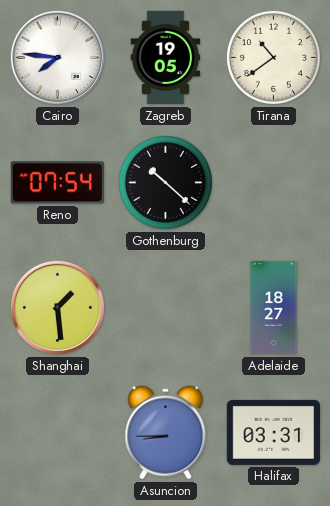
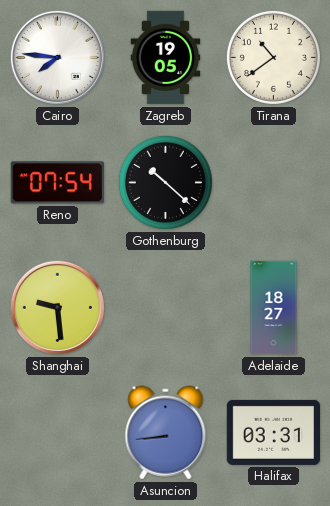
Shanghai: 1:29 -> 9:29
Asuncion: 8:45 -> 8:44
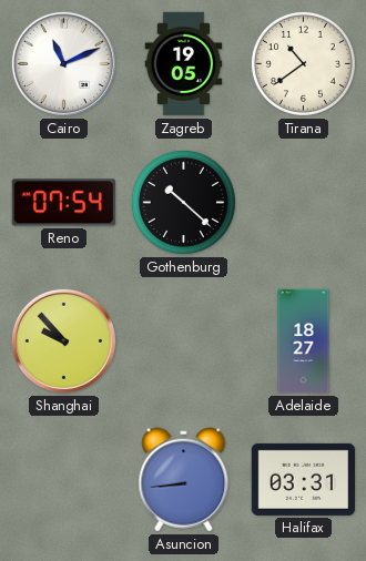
Cairo: 7:46 -> 11:11
Shanghai: 9:29 -> 9:53
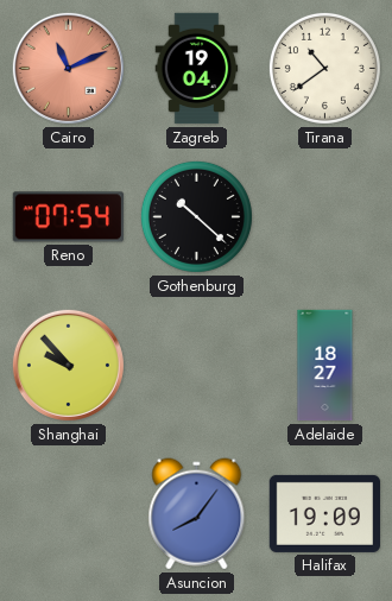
Cairo dial: white -> salmon
Zagreb: 19:05 -> 19:04
Asuncion: 8:44 -> 8:06
Halifax: 03:31 -> 19:09
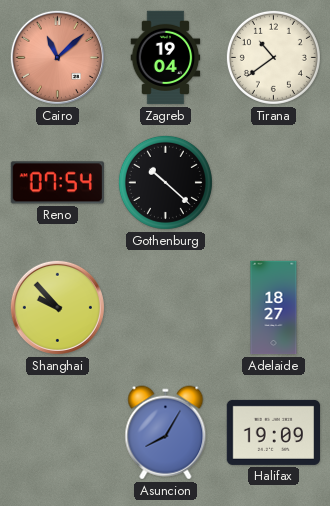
Cairo: 11:11 -> 11:08
Asuncion: 8:06 -> 8:05
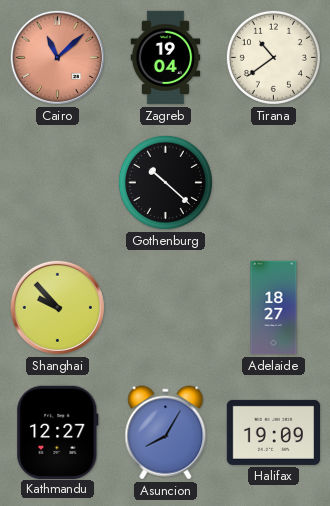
Reno: 07:54 -> none
Kathmandu: none -> 12:27
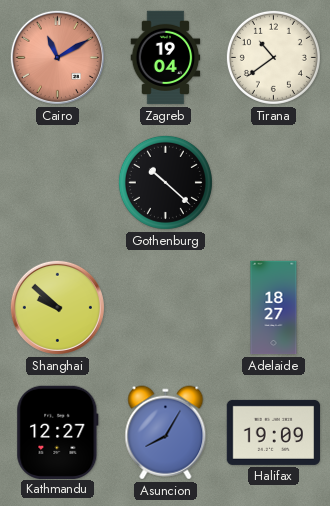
Cairo: 11:08 -> 11:10
Shanghai: 9:53 -> 9:52
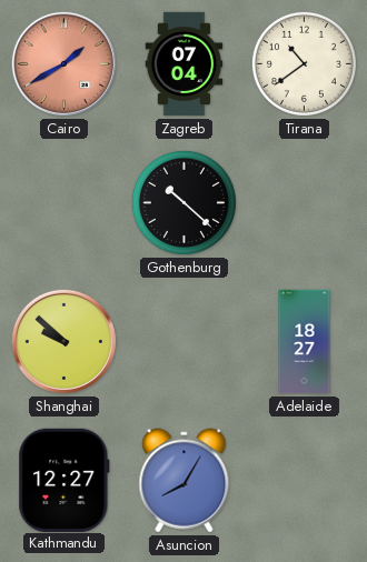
Cairo: 11:10 -> 1:40
Zagreb: 19:04 -> 07:04
Halifax: 19:09 -> none
